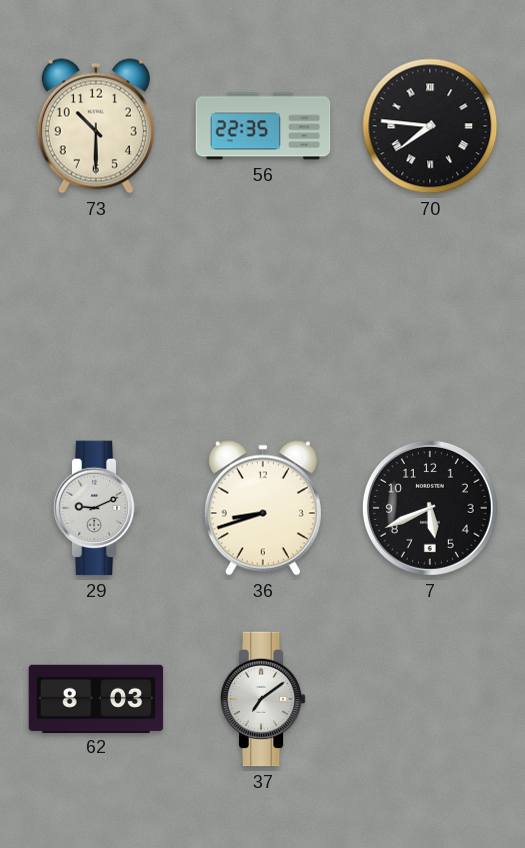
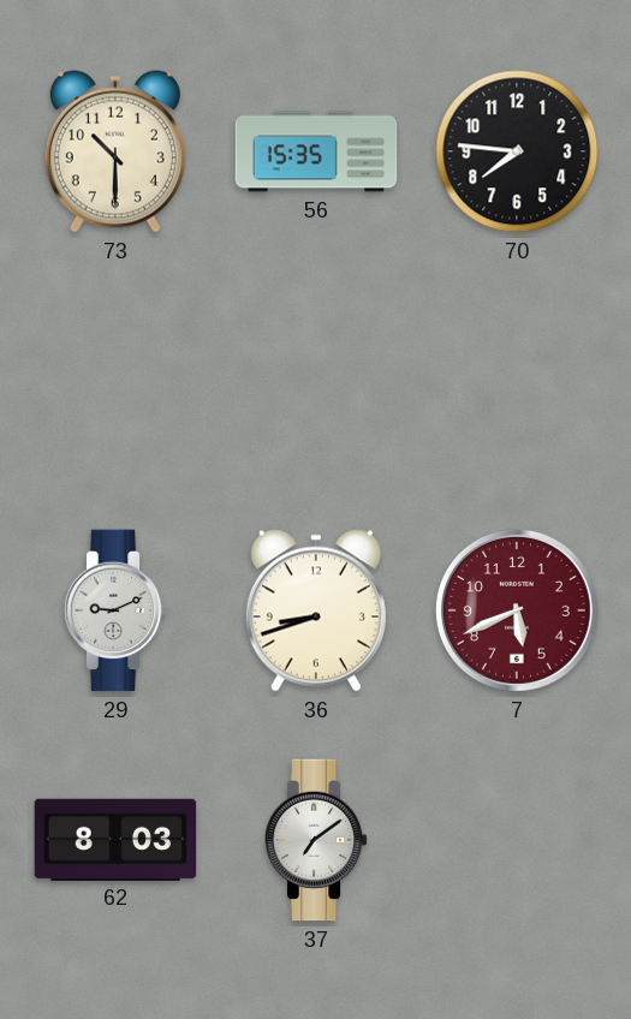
56: 22:35 -> 15:35
70 numerals: Roman -> Arabic
7 dial: black -> burgundy
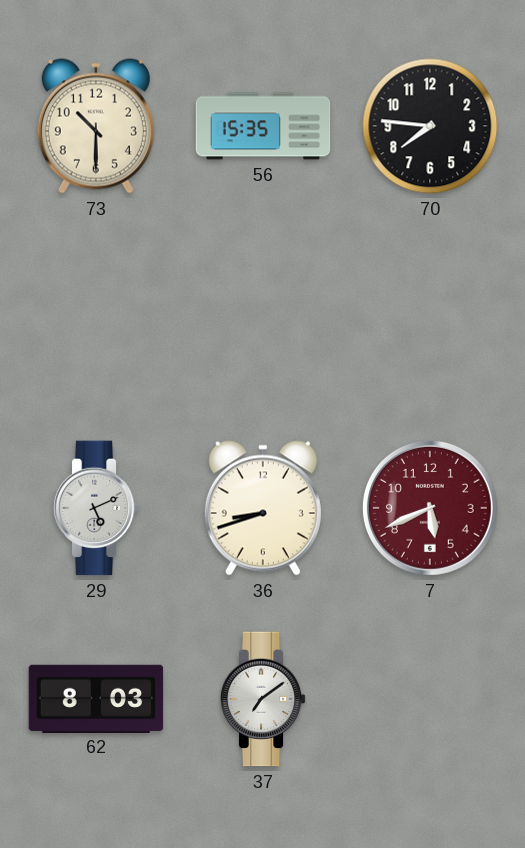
29: 9:11 -> 5:11
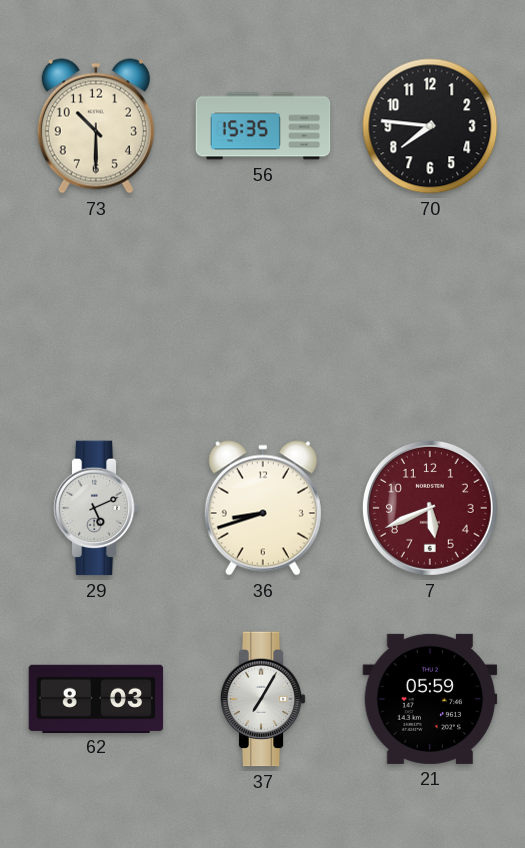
37: 7:09 -> 7:05
21: none -> 05:59
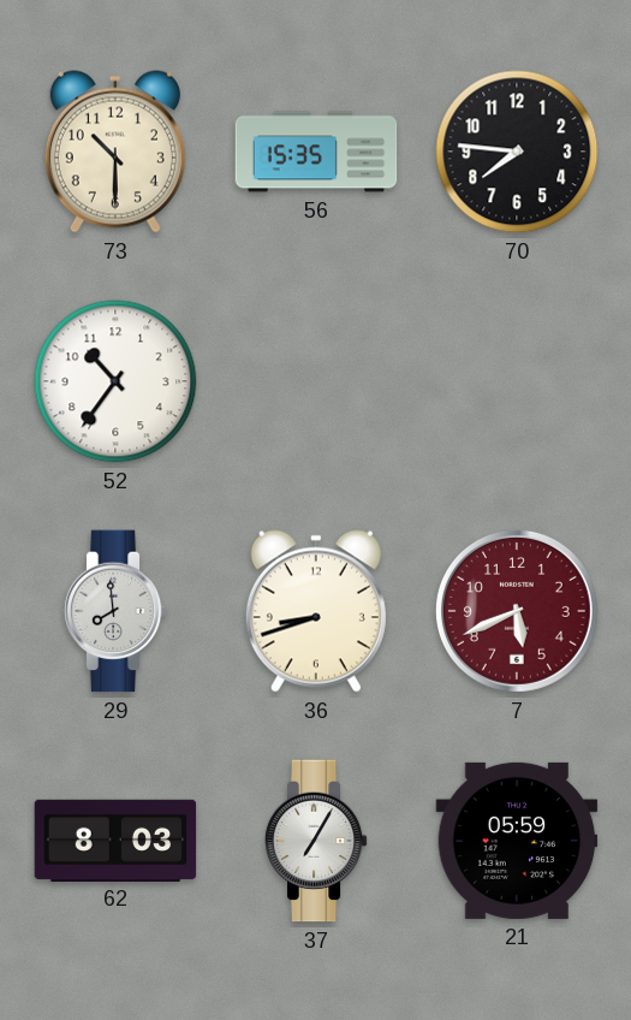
52: none -> 10:36
29: 5:11 -> 7:59
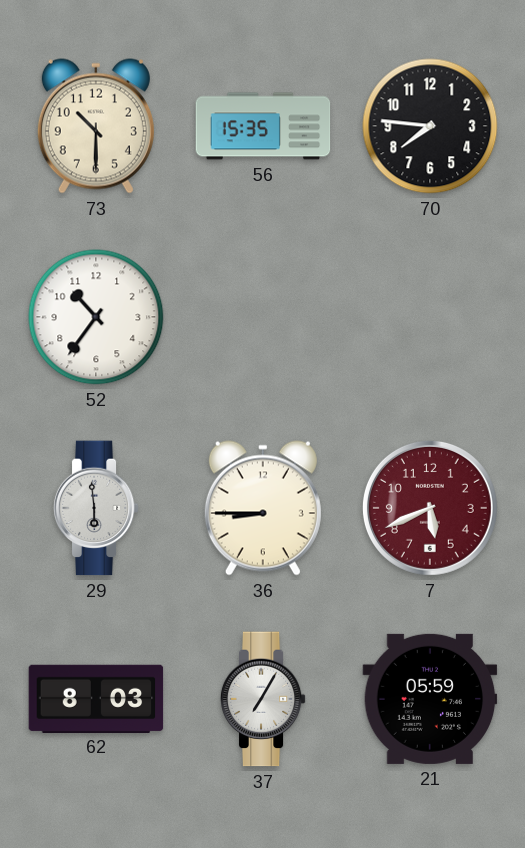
29: 7:59 -> 5:59
36: 8:42 -> 8:45
